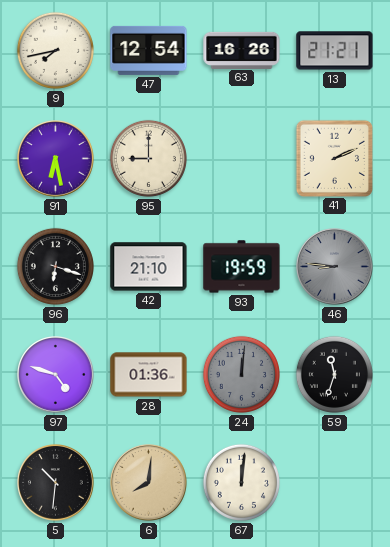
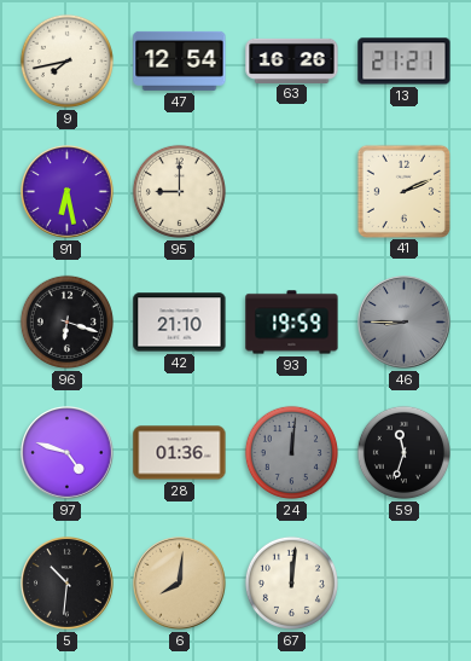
46: 8:46 -> 8:45
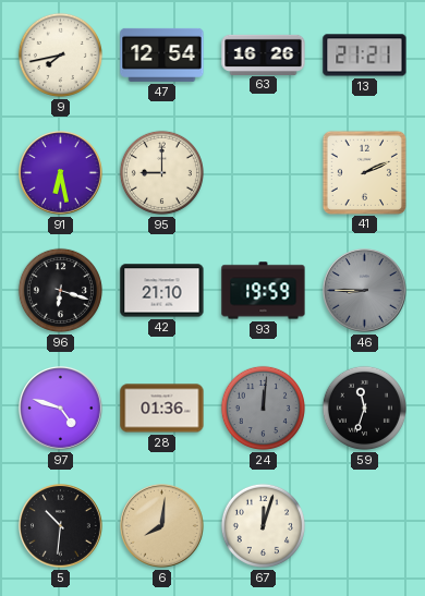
67: 12:01 -> 12:03
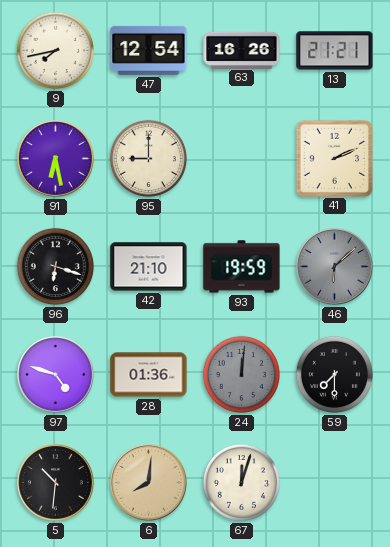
46: 8:45 -> 6:08
59: 11:33 -> 7:30
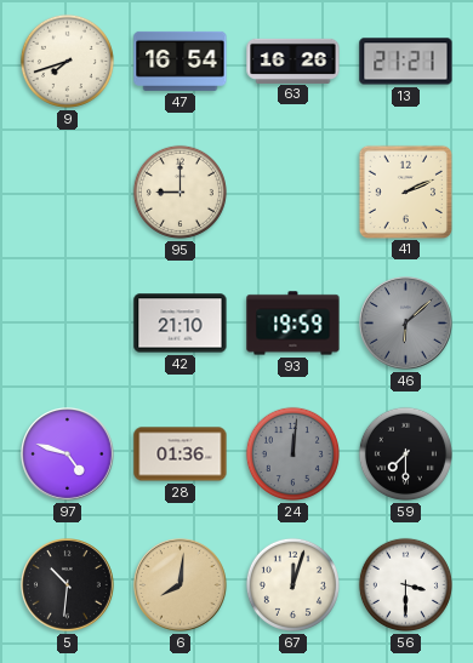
9: 7:43 -> 7:42
47: 12:54 -> 16:54
91: 6:28 -> none
96: 6:18 -> none
56: none -> 3:30
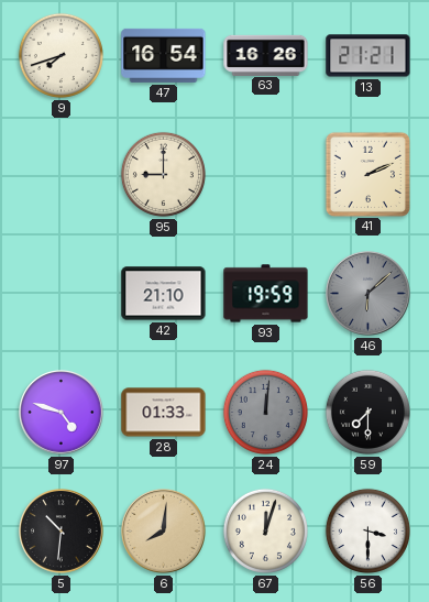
28: 01:36 -> 01:33
